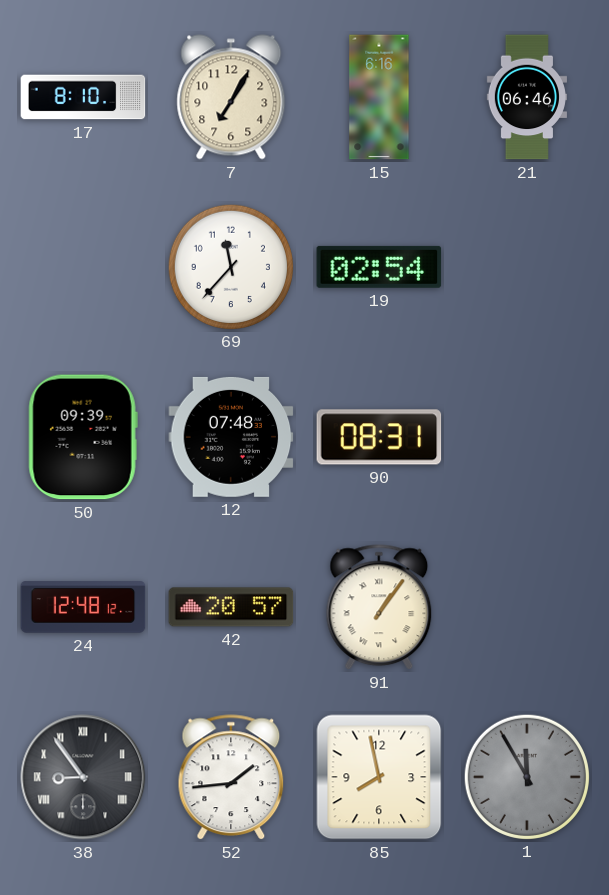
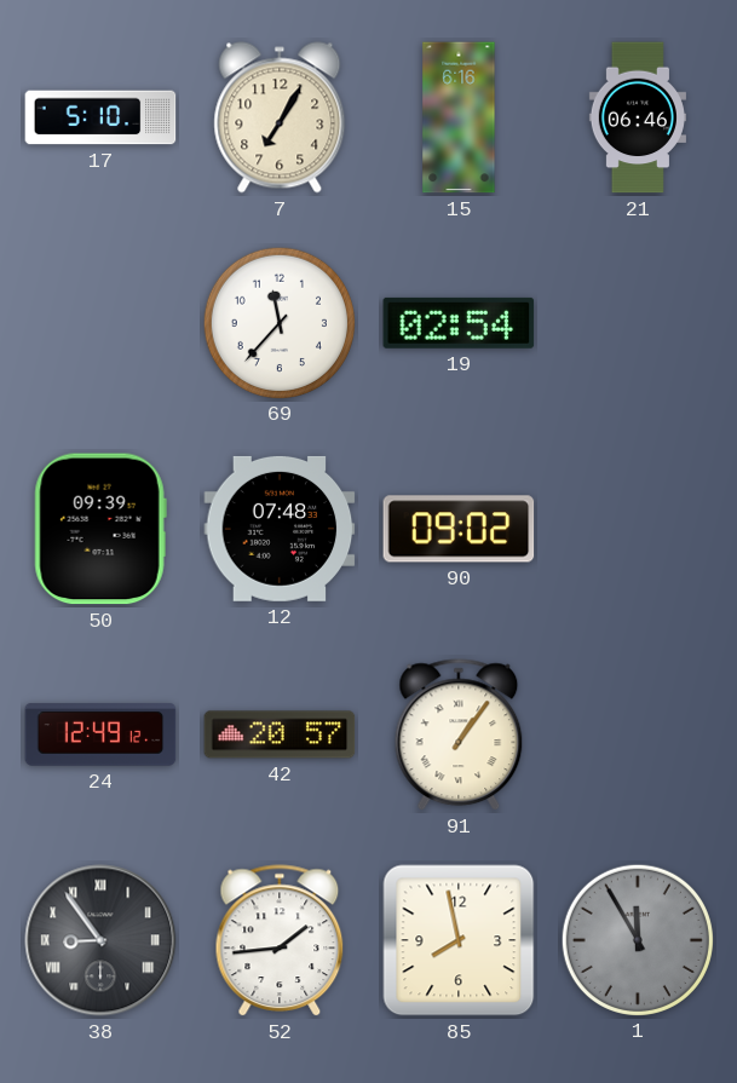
17: 8:10 -> 5:10
90: 08:31 -> 09:02
24: 12:48 -> 12:49
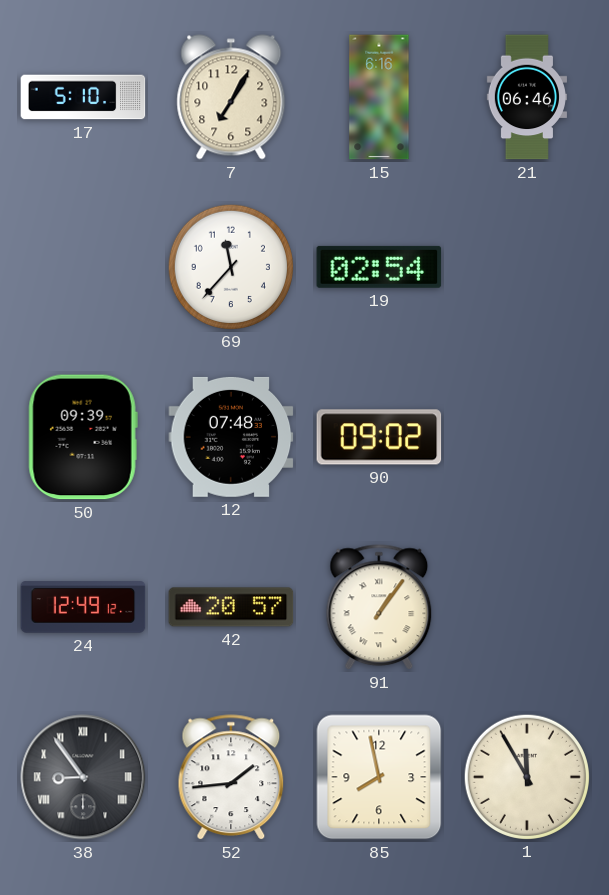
1 dial: grey -> cream
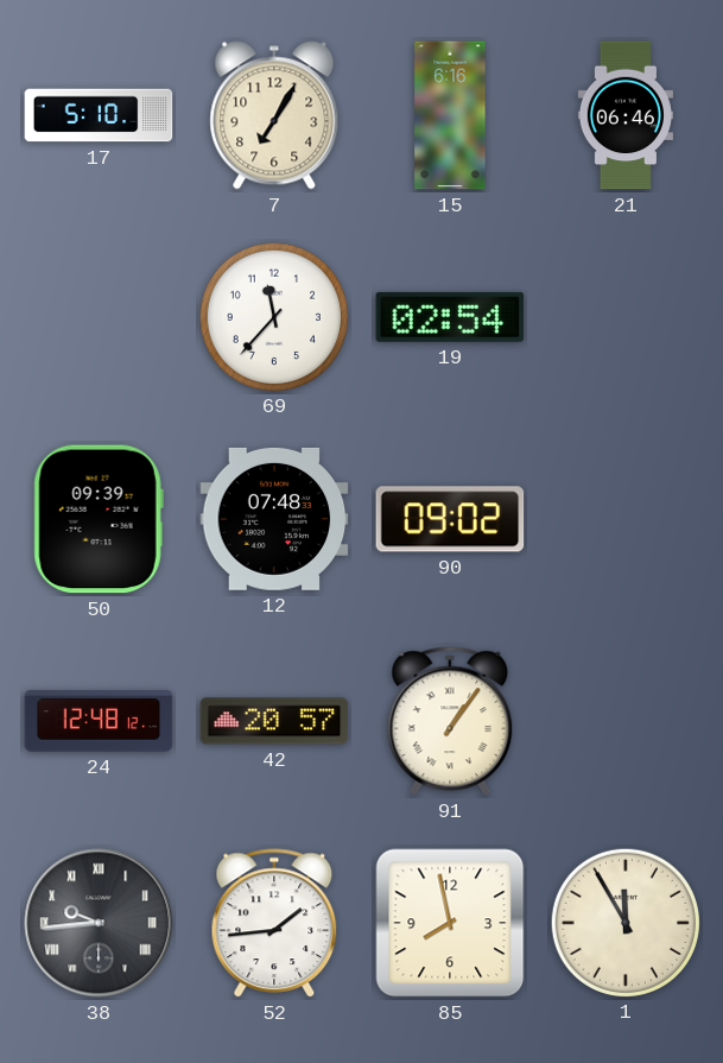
24: 12:49 -> 12:48
38: 8:54 -> 9:44
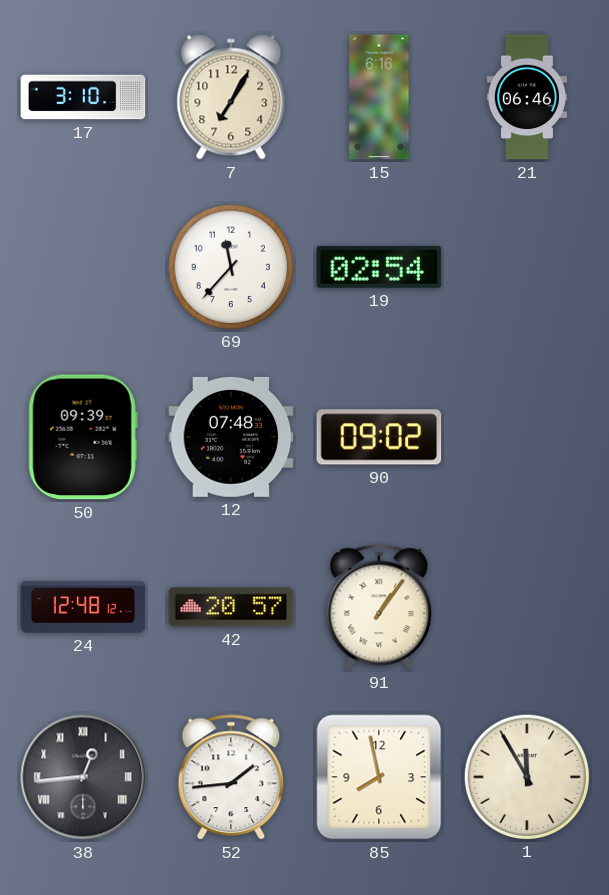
17: 5:10 -> 3:10
38: 9:44 -> 12:44
